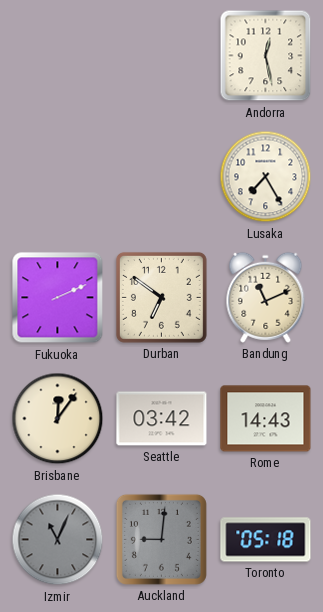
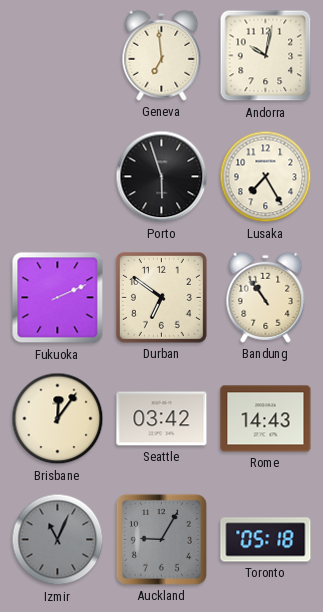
Geneva: none -> 6:59
Andorra: 12:28 -> 10:02
Porto: none -> 5:57
Bandung: 11:11 -> 10:54
Auckland: 9:01 -> 9:05
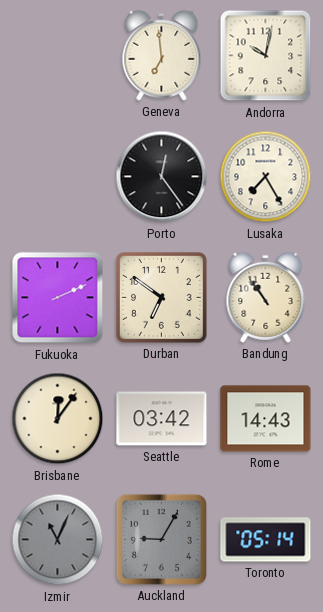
Porto: 5:57 -> 12:24
Toronto: 05:18 -> 05:14
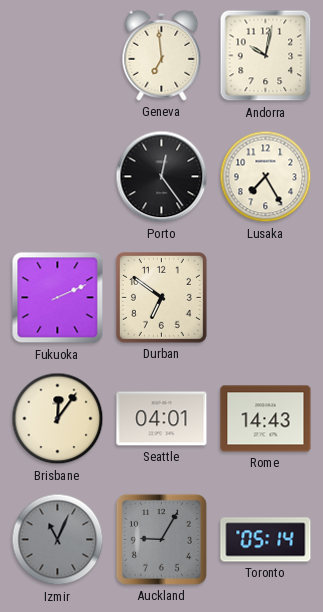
Bandung: 10:54 -> none
Seattle: 03:42 -> 04:01
